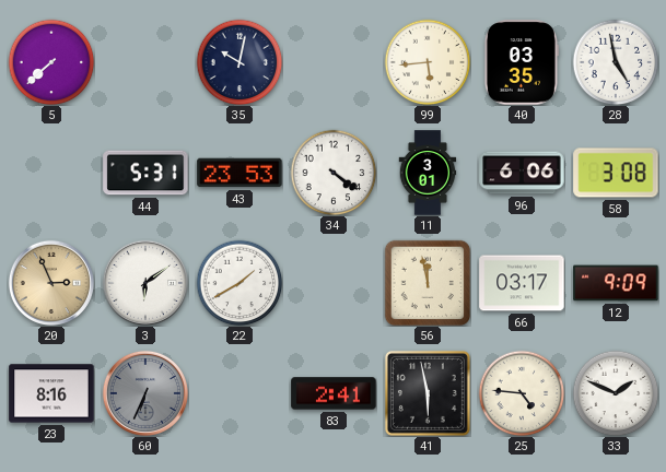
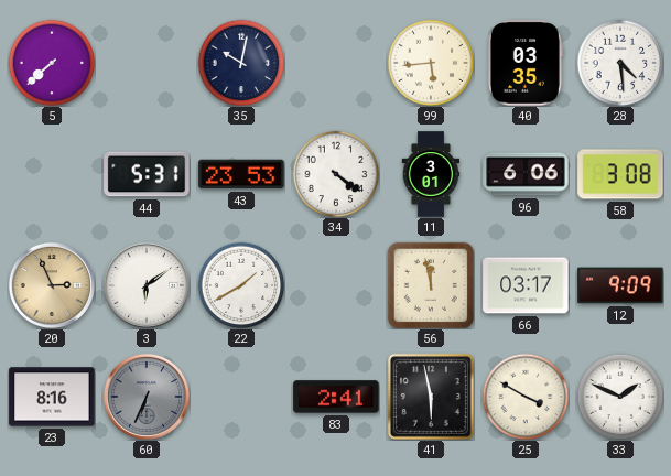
28: 4:58 -> 4:29
25: 4:46 -> 3:50
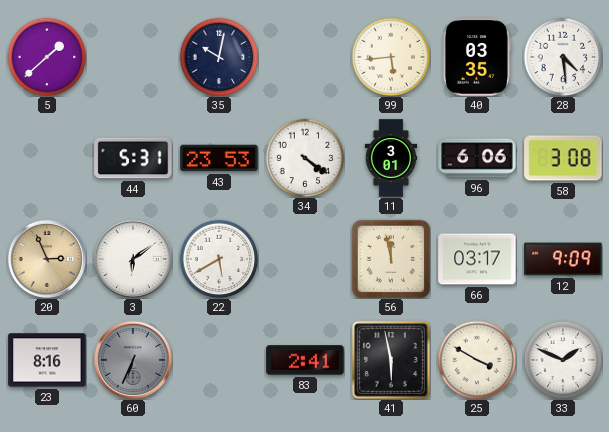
5: 7:38 -> 1:38
22: 1:40 -> 5:40
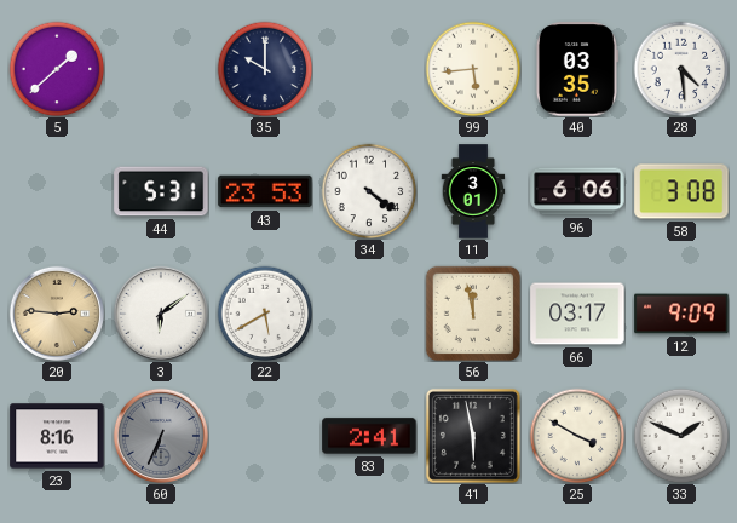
35: 10:02 -> 10:00
20: 2:56 -> 2:46
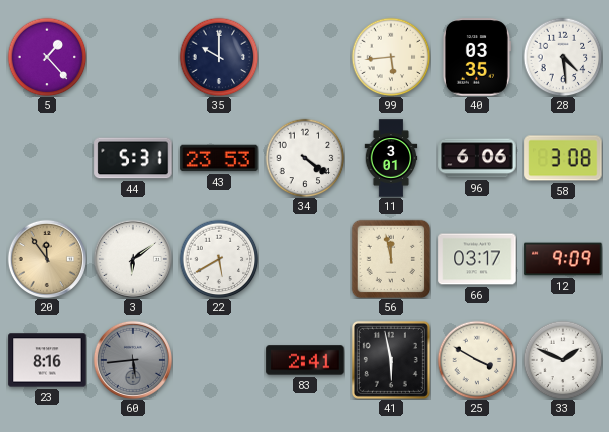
5: 1:38 -> 1:23
20: 2:46 -> 11:54
60: 6:34 -> 5:44
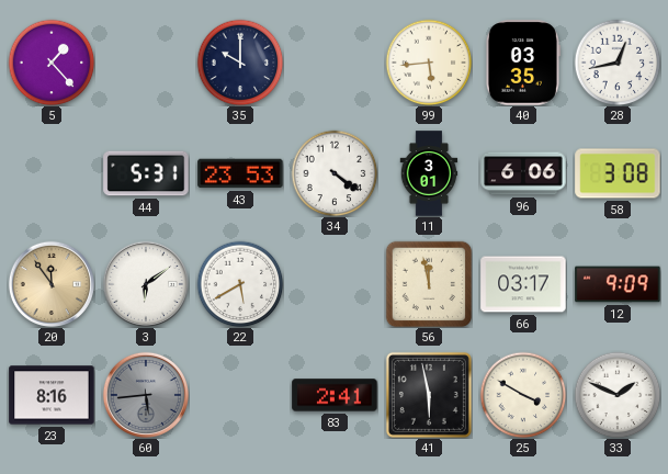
28: 4:29 -> 12:43
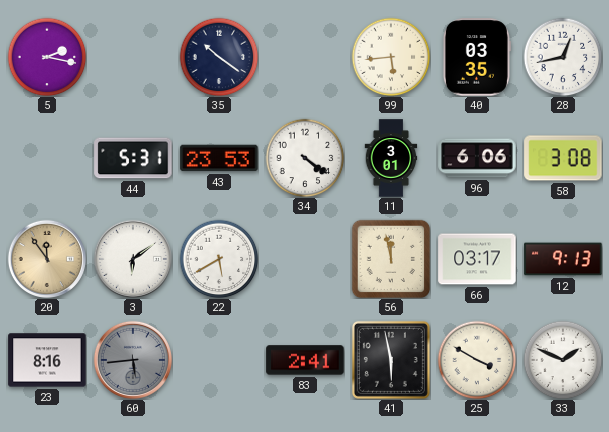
5: 1:23 -> 2:17
35: 10:00 -> 10:21
12: 9:09 -> 9:13
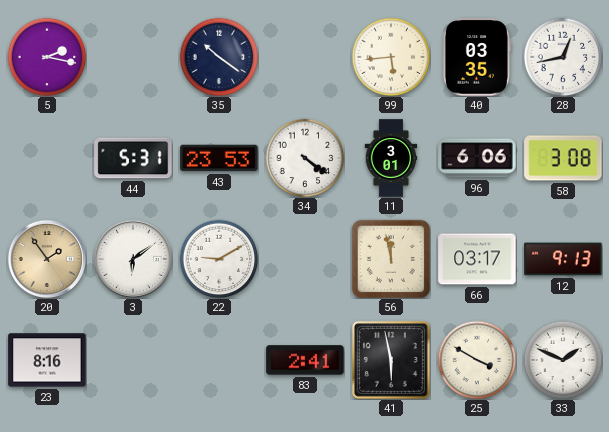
20: 11:54 -> 1:54
22: 5:40 -> 9:10
60: 5:44 -> none
